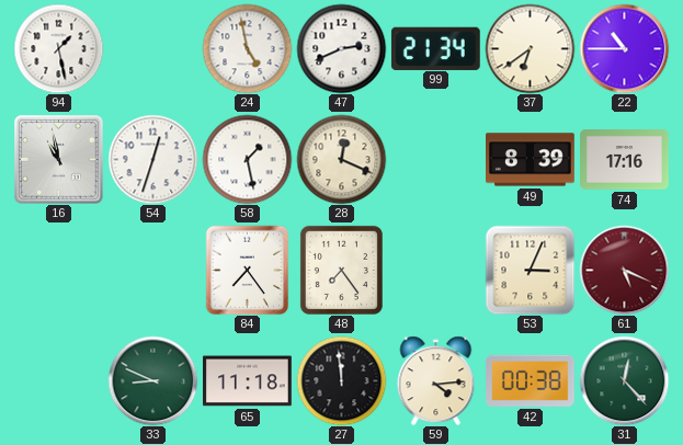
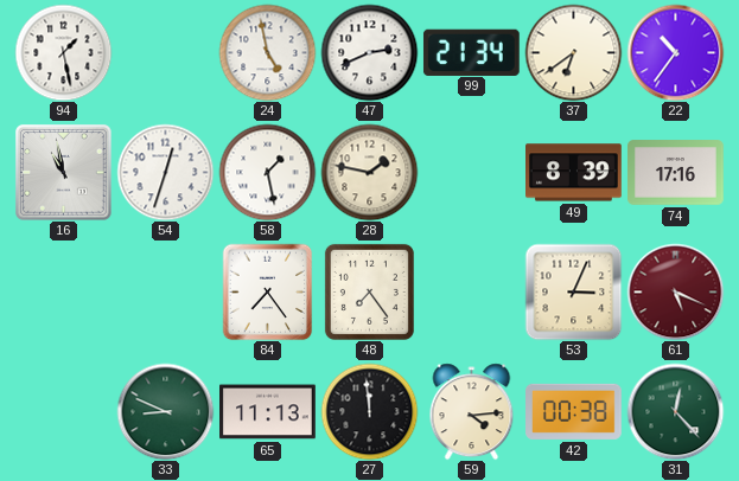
22: 10:45 -> 10:36
28: 12:19 -> 1:47
65: 11:18 -> 11:13
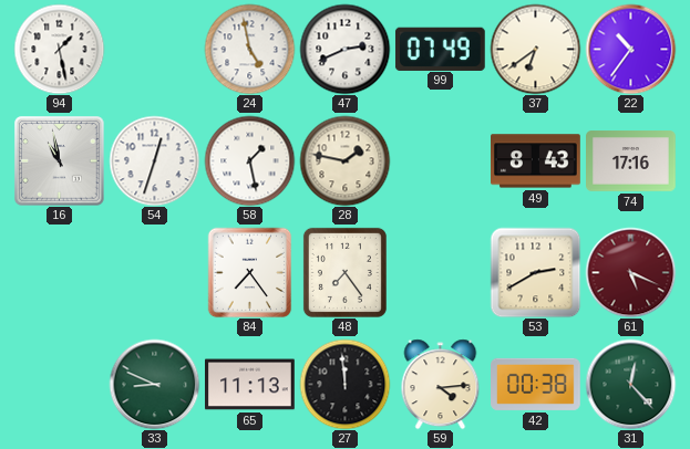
99: 21:34 -> 07:49
49: 8:39 -> 8:43
53: 3:04 -> 2:40
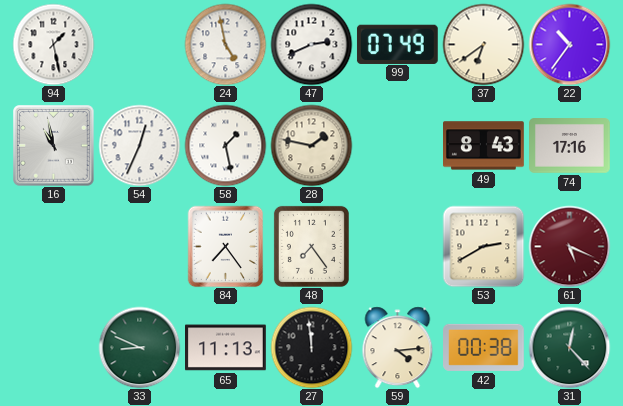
54: 12:33 -> 12:34
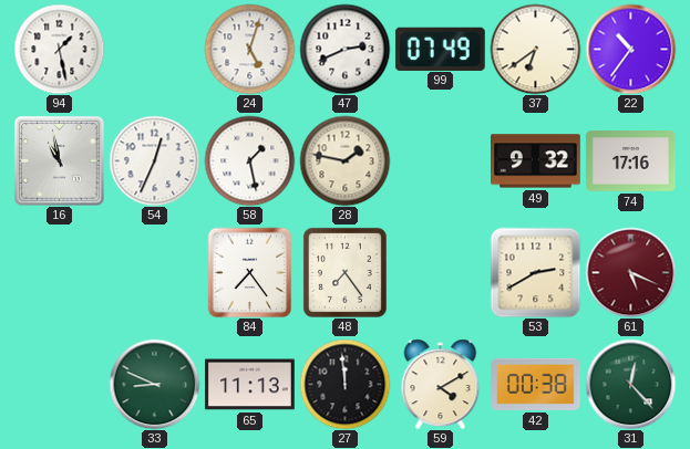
24: 4:58 -> 5:03
49: 8:43 -> 9:32
59: 4:14 -> 4:10
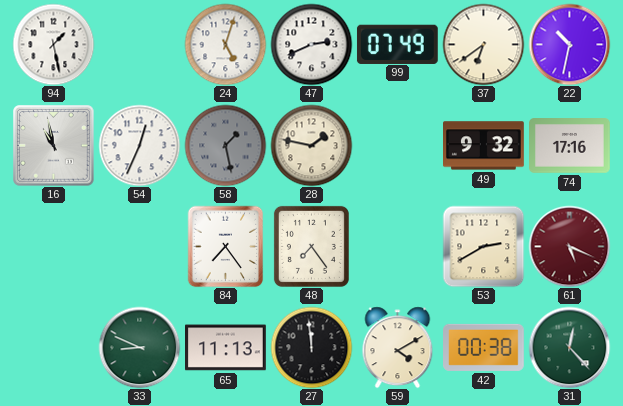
22: 10:36 -> 10:32
58 dial: white -> grey
